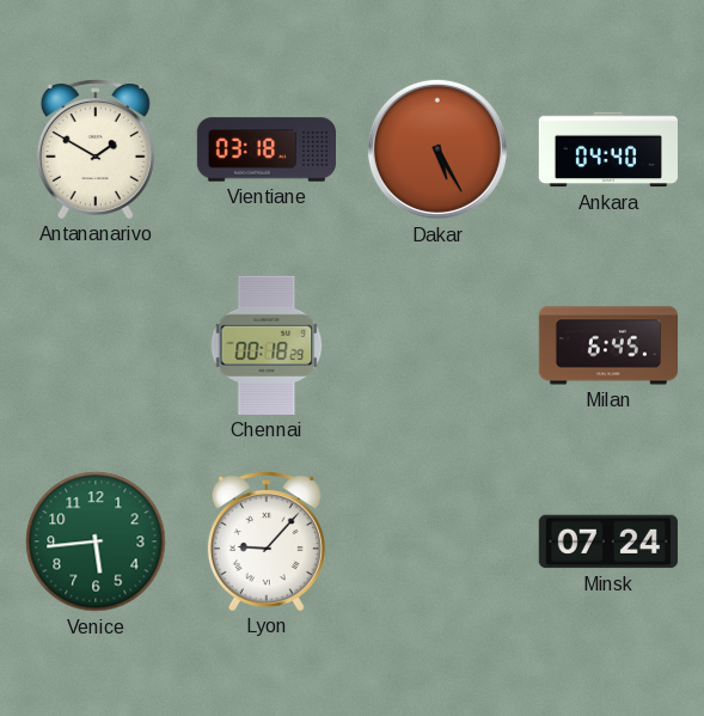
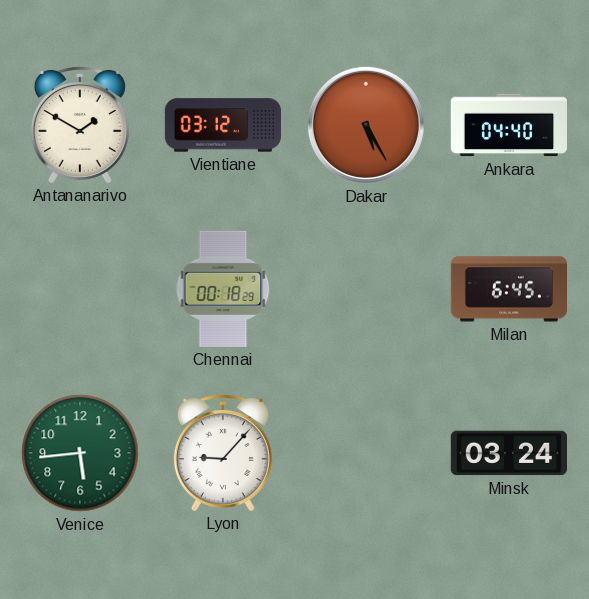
Vientiane: 03:18 -> 03:12
Minsk: 07:24 -> 03:24
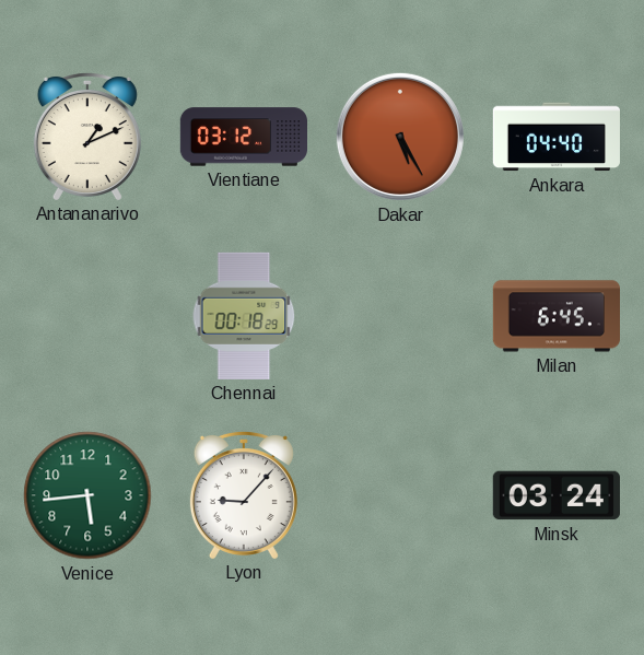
Antananarivo: 1:50 -> 1:11
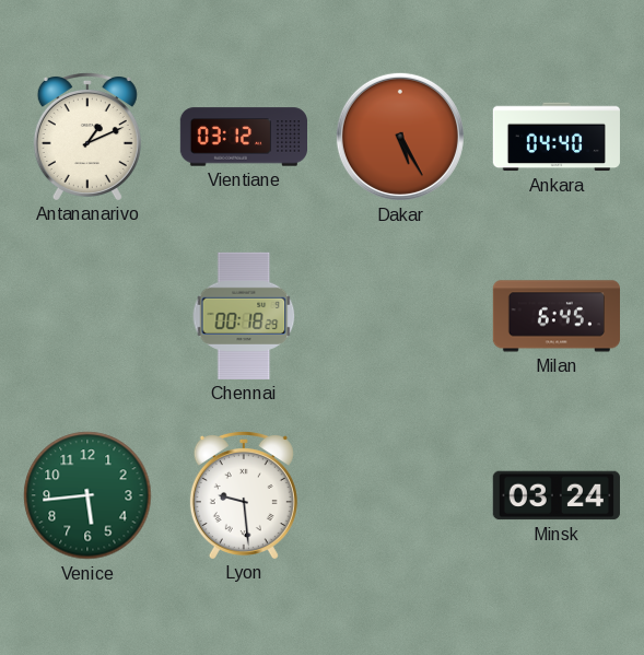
Lyon: 9:07 -> 9:29
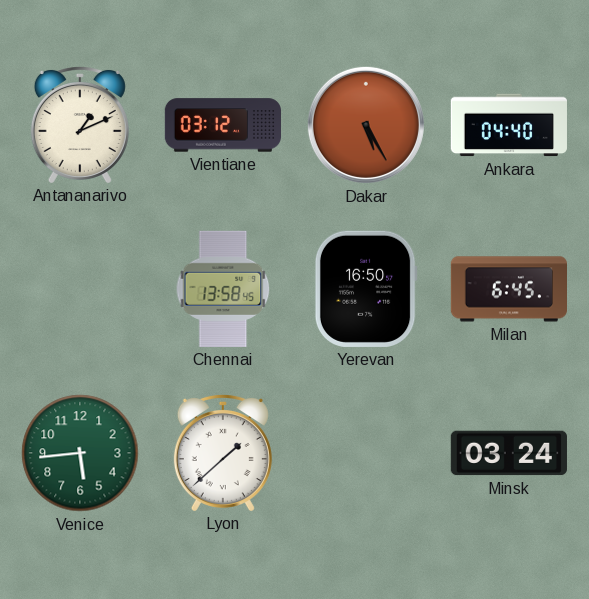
Chennai: 00:18 -> 13:58
Yerevan: none -> 16:50
Lyon: 9:29 -> 1:38
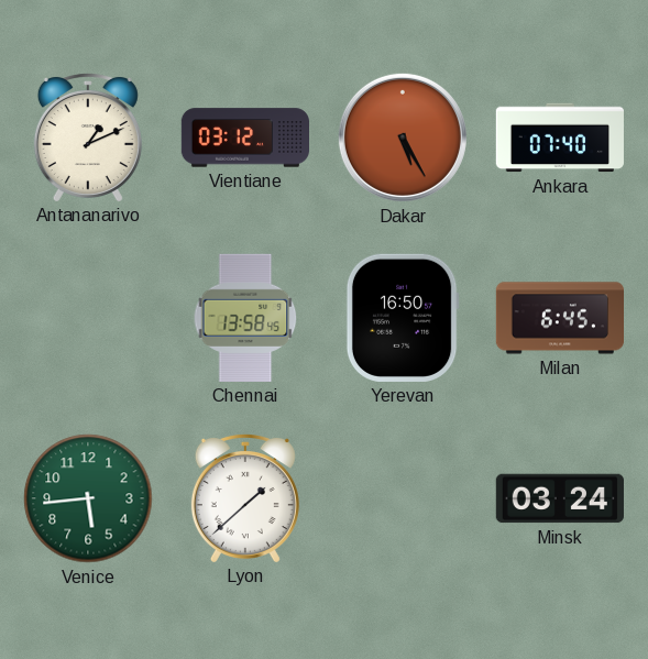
Ankara: 04:40 -> 07:40
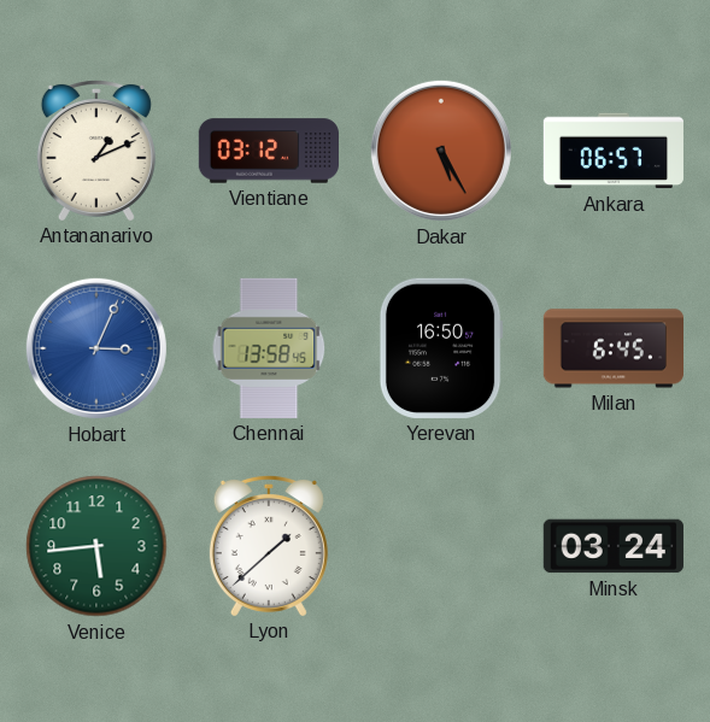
Ankara: 07:40 -> 06:57
Hobart: none -> 3:04
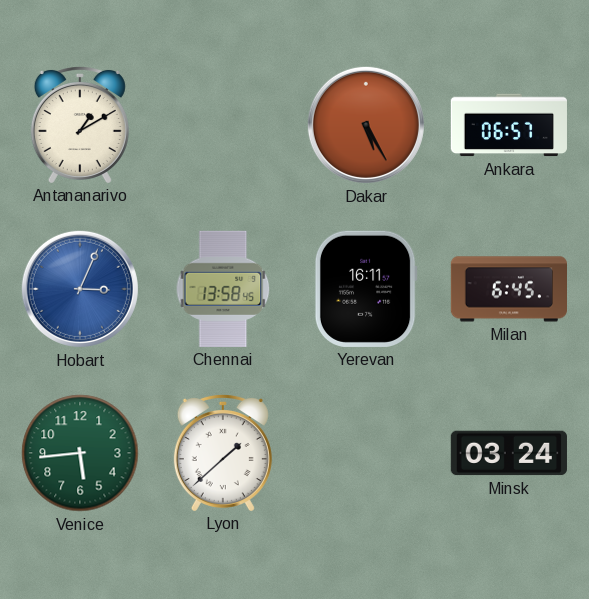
Antananarivo: 1:11 -> 1:10
Vientiane: 03:12 -> none
Yerevan: 16:50 -> 16:11
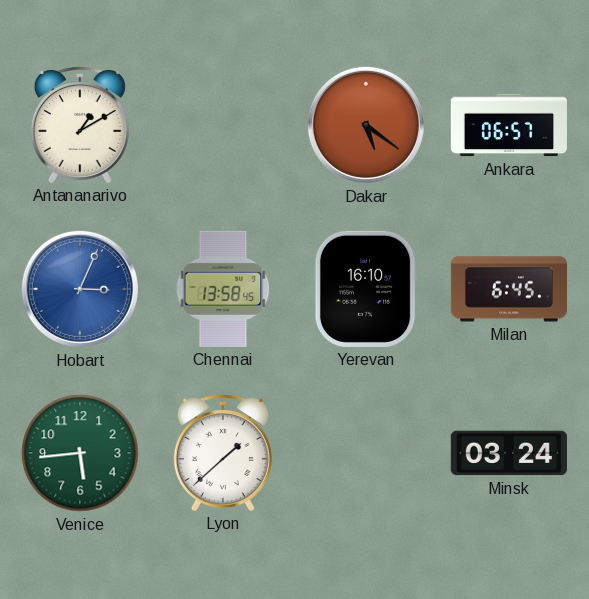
Dakar: 5:25 -> 5:21
Yerevan: 16:11 -> 16:10
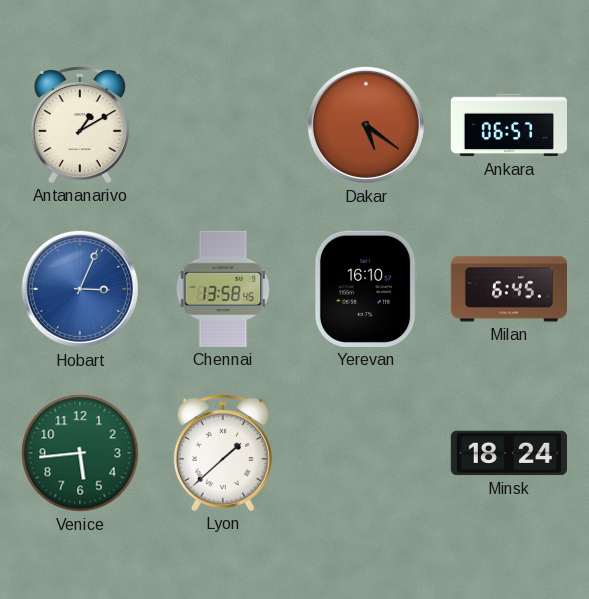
Minsk: 03:24 -> 18:24
